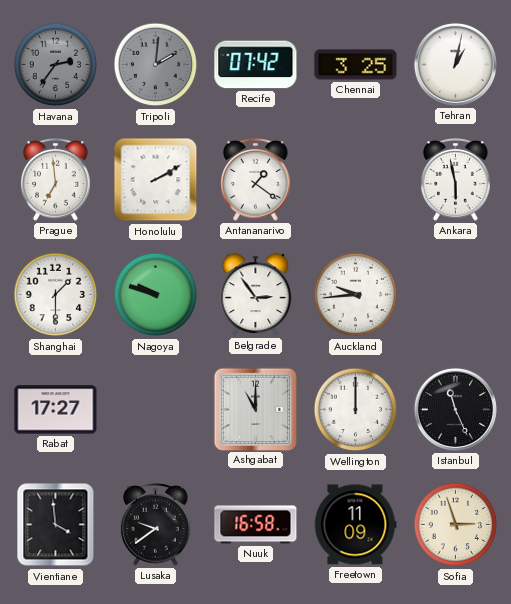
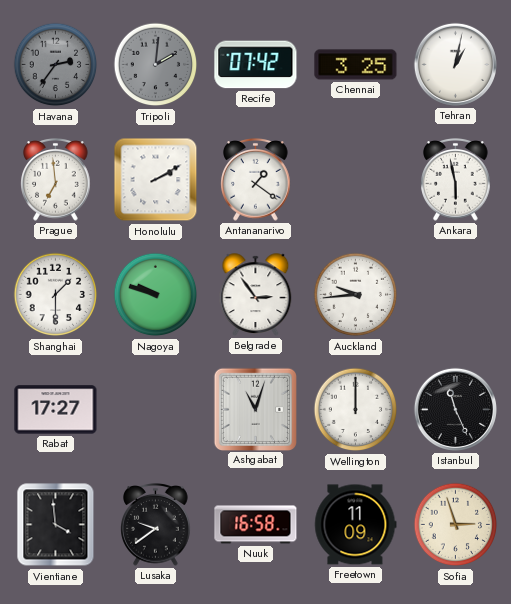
Ashgabat: 11:00 -> 11:03
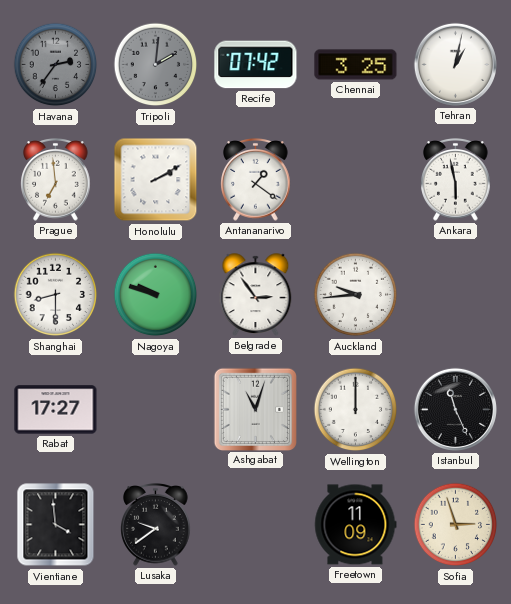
Shanghai: 1:30 -> 8:30
Nuuk: 16:58 -> none
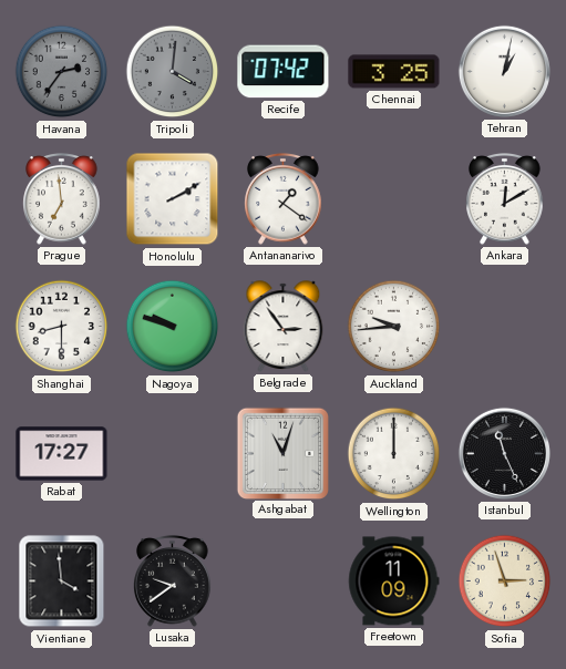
Tripoli: 2:01 -> 4:01
Ankara: 5:58 -> 12:10
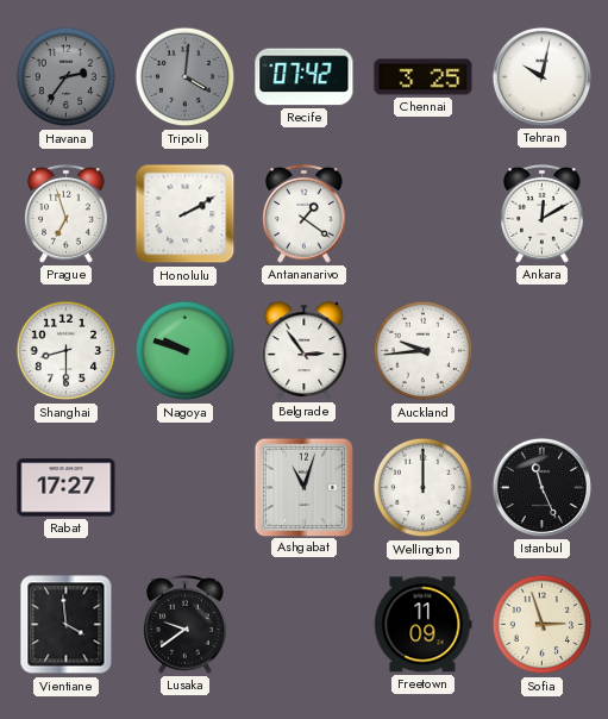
Tehran: 1:02 -> 10:02
Prague: 6:59 -> 6:57
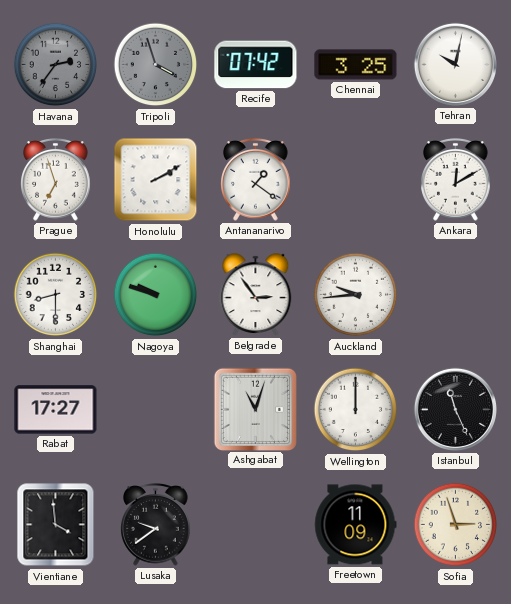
Tripoli: 4:01 -> 3:57
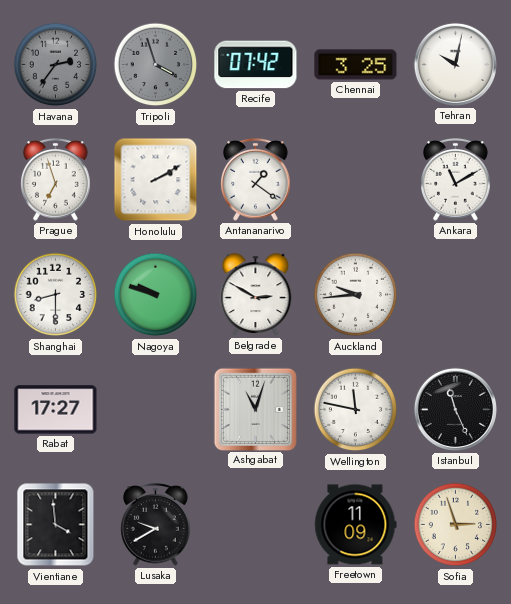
Ankara: 12:10 -> 11:10
Belgrade: 2:54 -> 2:50
Wellington: 12:00 -> 11:47
Lusaka: 9:39 -> 9:40
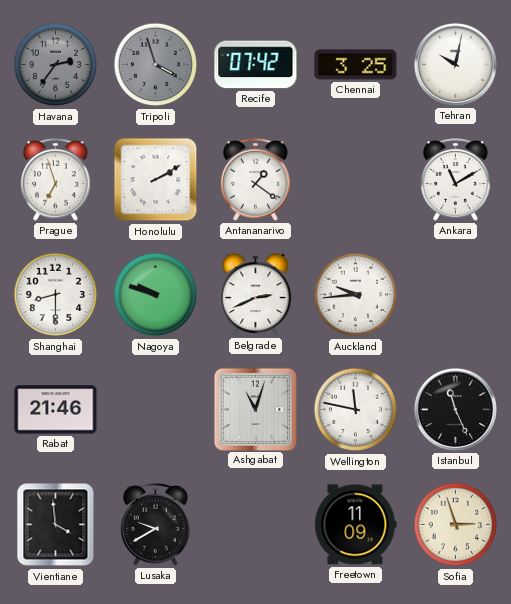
Belgrade: 2:50 -> 2:41
Rabat: 17:27 -> 21:46
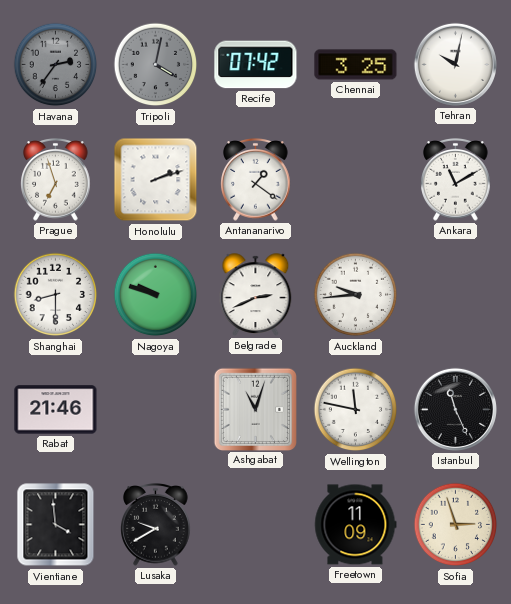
Tripoli: 3:57 -> 4:02
Honolulu: 2:10 -> 2:12
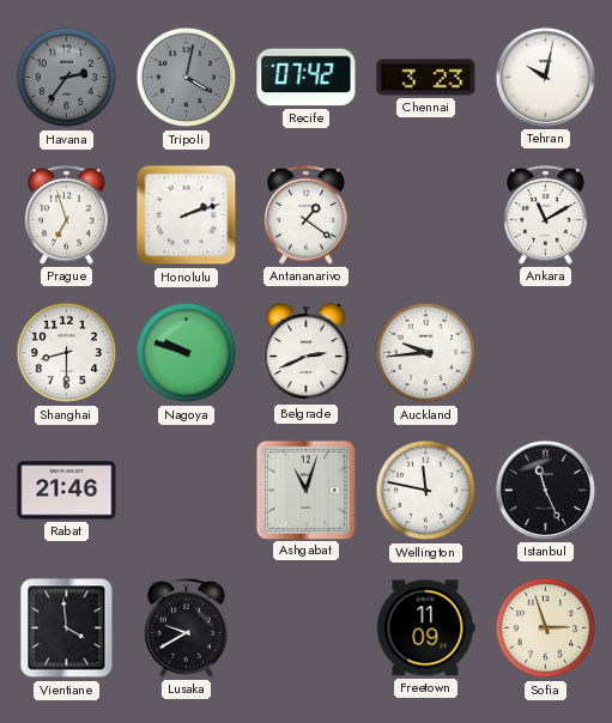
Chennai: 3:25 -> 3:23
